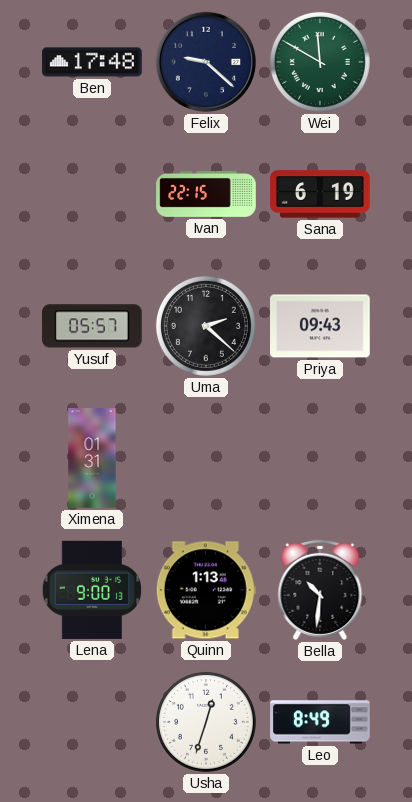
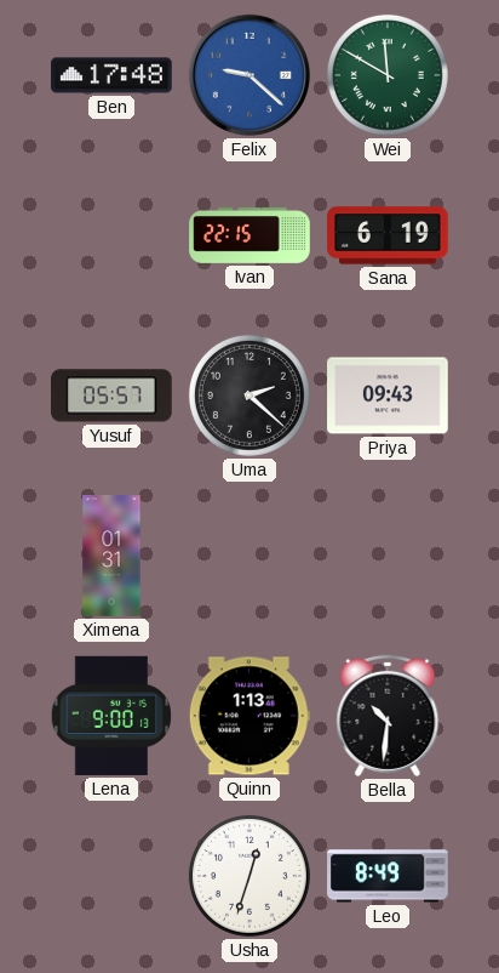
Felix dial: navy -> blue
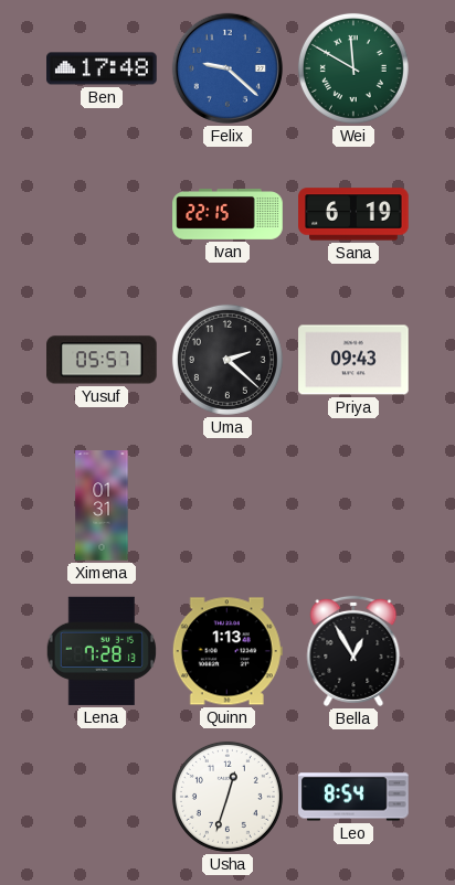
Lena: 9:00 -> 7:28
Bella: 10:31 -> 12:55
Leo: 8:49 -> 8:54
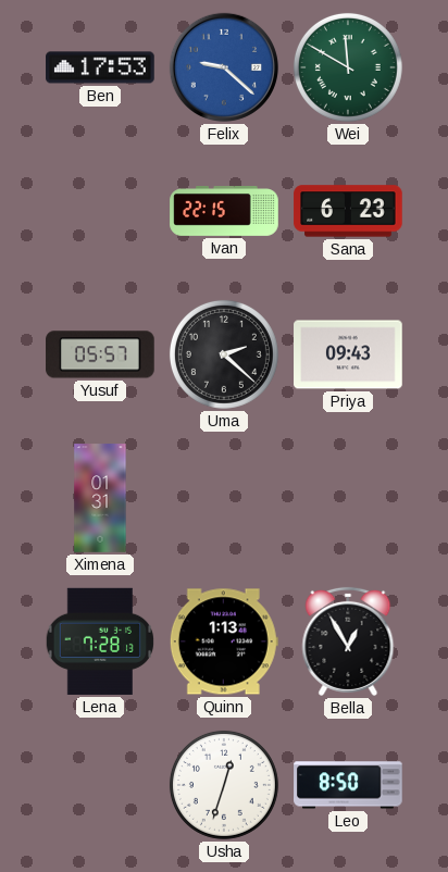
Ben: 17:48 -> 17:53
Sana: 6:19 -> 6:23
Leo: 8:54 -> 8:50
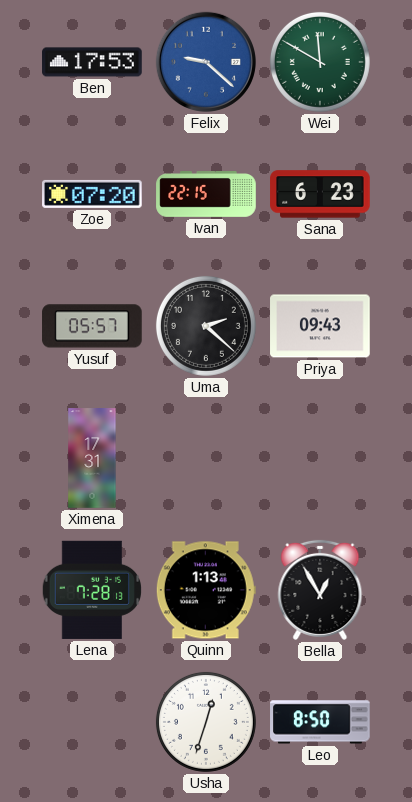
Zoe: none -> 07:20
Ximena: 01:31 -> 17:31
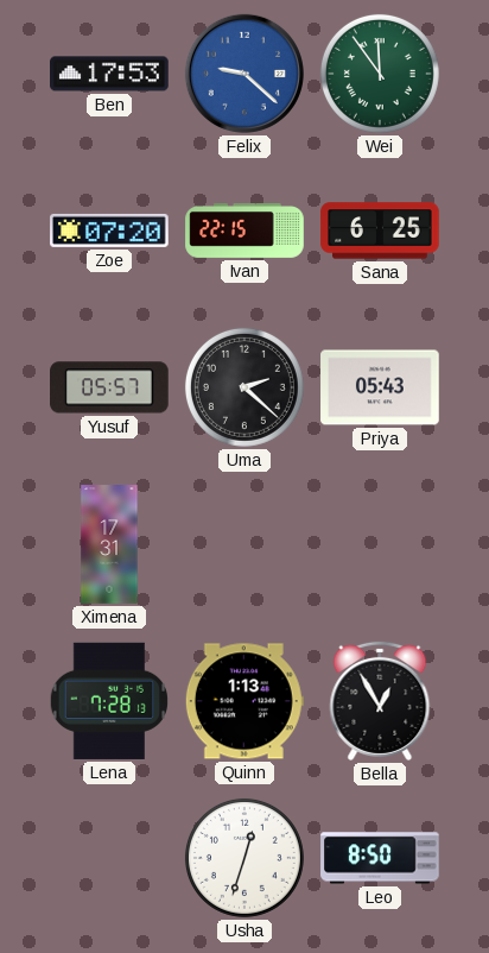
Wei: 11:50 -> 11:54
Sana: 6:23 -> 6:25
Priya: 09:43 -> 05:43
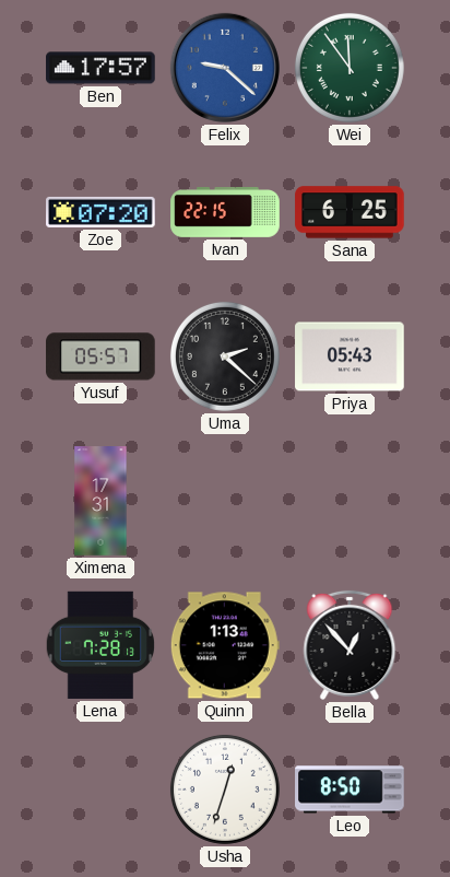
Ben: 17:53 -> 17:57
Bella: 12:55 -> 12:53
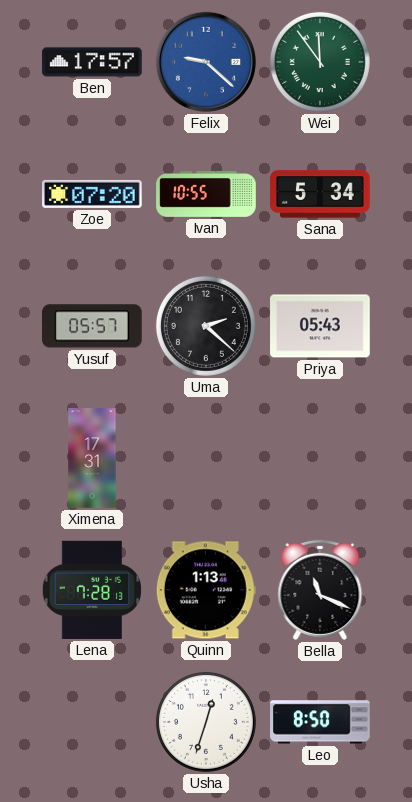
Ivan: 22:15 -> 10:55
Sana: 6:25 -> 5:34
Bella: 12:53 -> 11:19
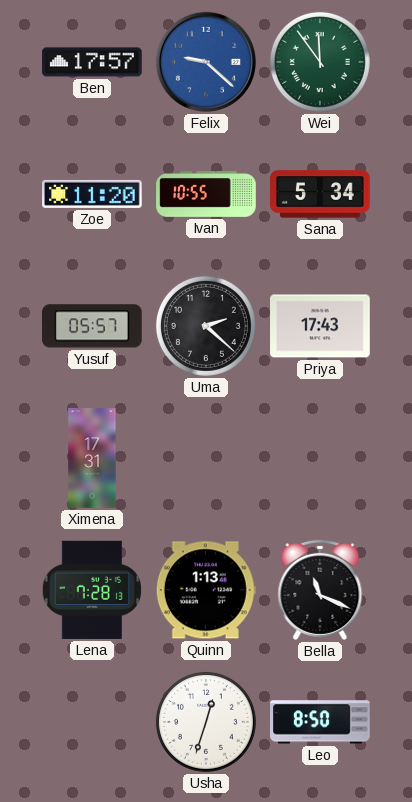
Zoe: 07:20 -> 11:20
Priya: 05:43 -> 17:43
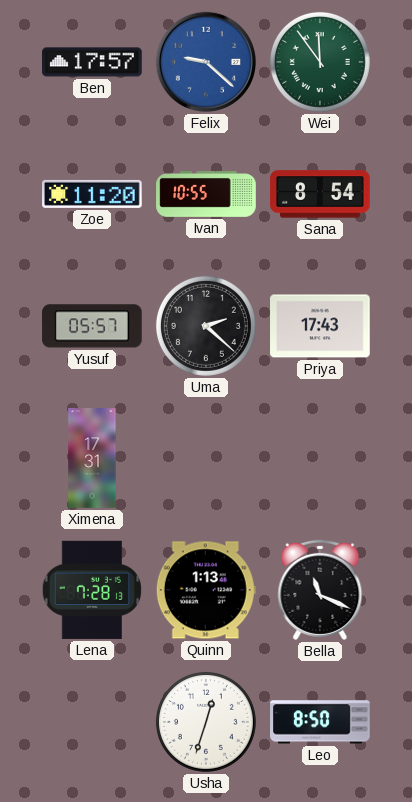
Sana: 5:34 -> 8:54
